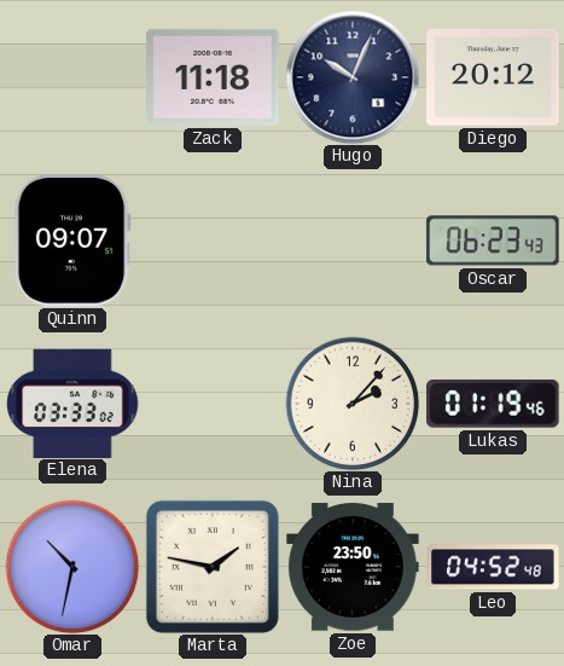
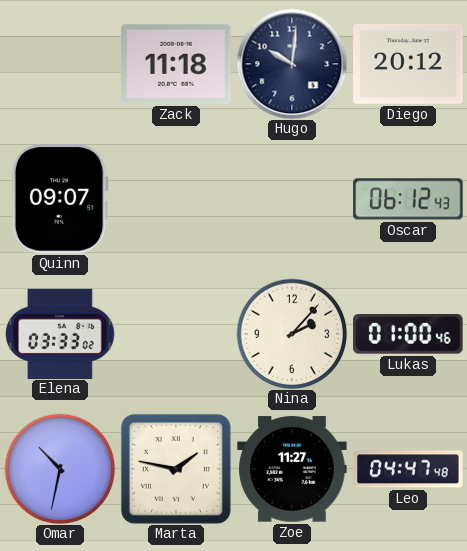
Hugo: 10:04 -> 10:01
Oscar: 06:23 -> 06:12
Lukas: 01:19 -> 01:00
Zoe: 23:50 -> 11:27
Leo: 04:52 -> 04:47
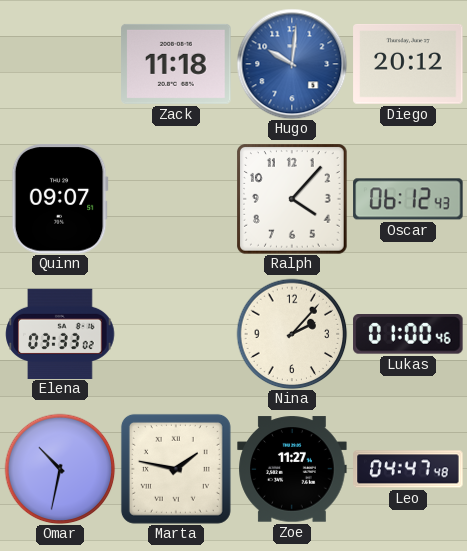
Hugo dial: navy -> blue
Ralph: none -> 4:07
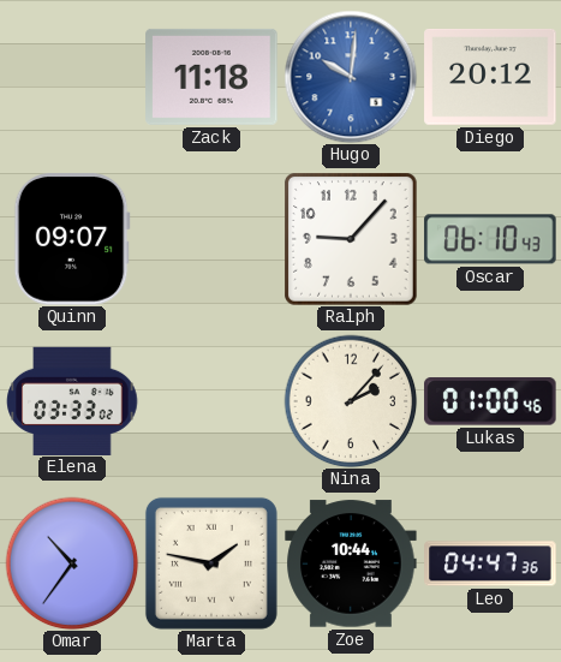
Ralph: 4:07 -> 9:07
Oscar: 06:12 -> 06:10
Omar: 10:32 -> 10:36
Zoe: 11:27 -> 10:44
Leo: 04:47:48 -> 04:47:36
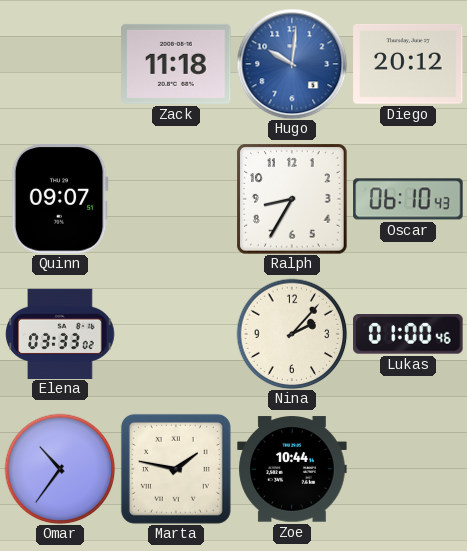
Ralph: 9:07 -> 8:35
Leo: 04:47 -> none
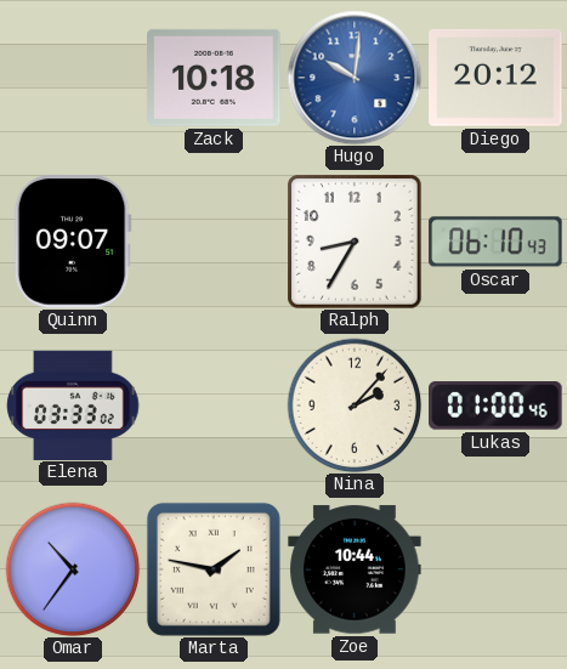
Zack: 11:18 -> 10:18
